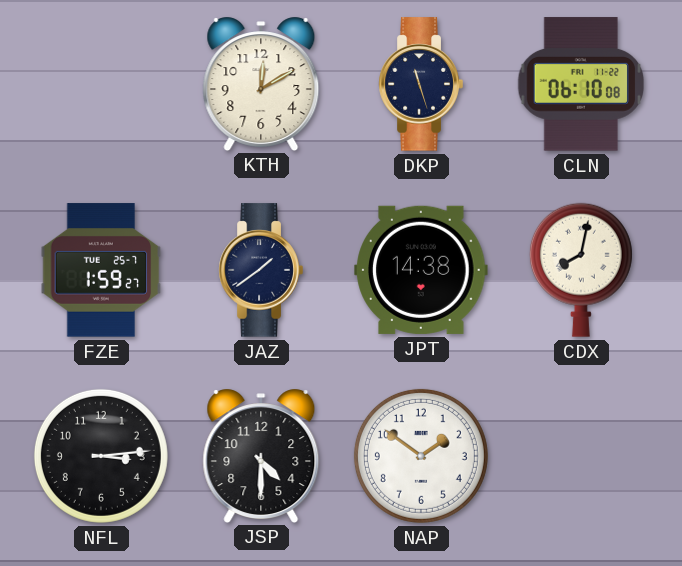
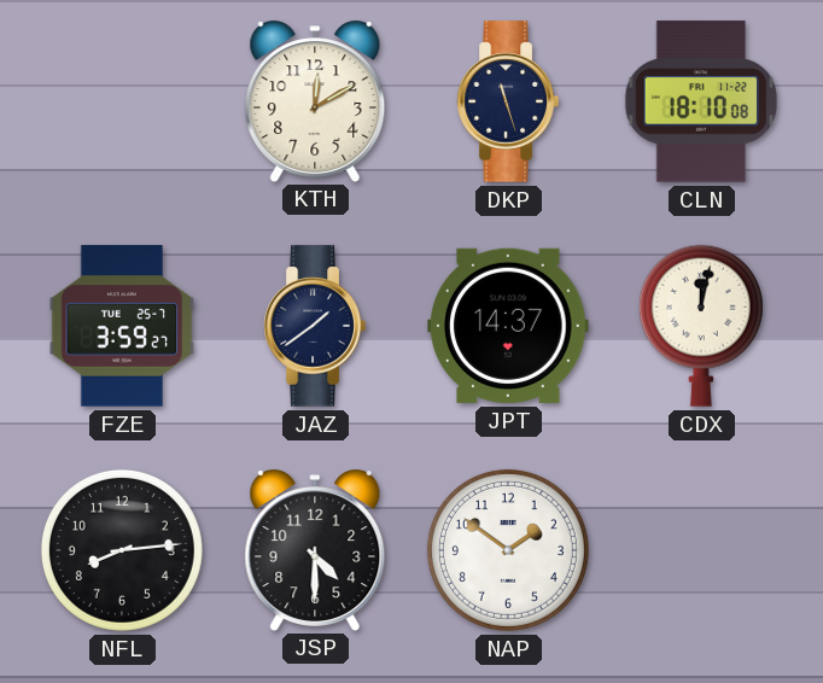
CLN: 06:10 -> 18:10
FZE: 1:59 -> 3:59
JPT: 14:38 -> 14:37
CDX: 8:02 -> 12:02
NFL: 3:14 -> 8:14
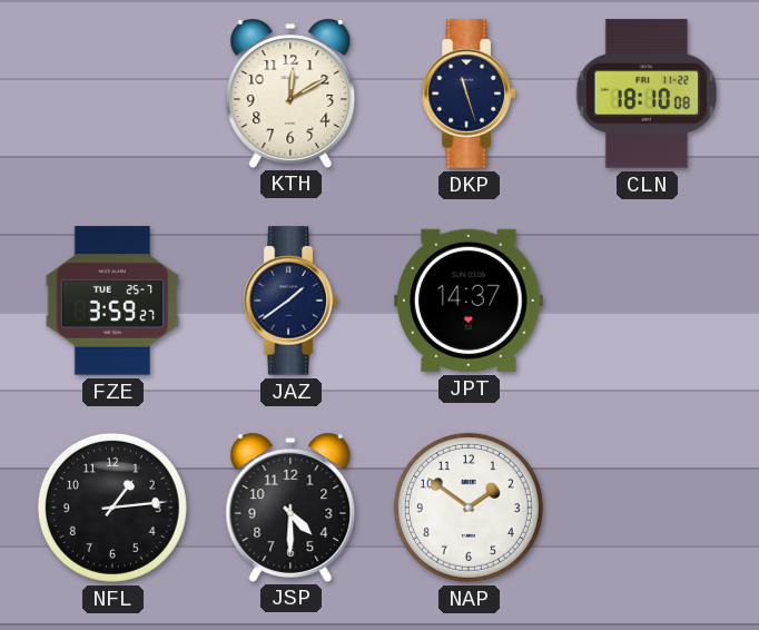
CDX: 12:02 -> none
NFL: 8:14 -> 1:14
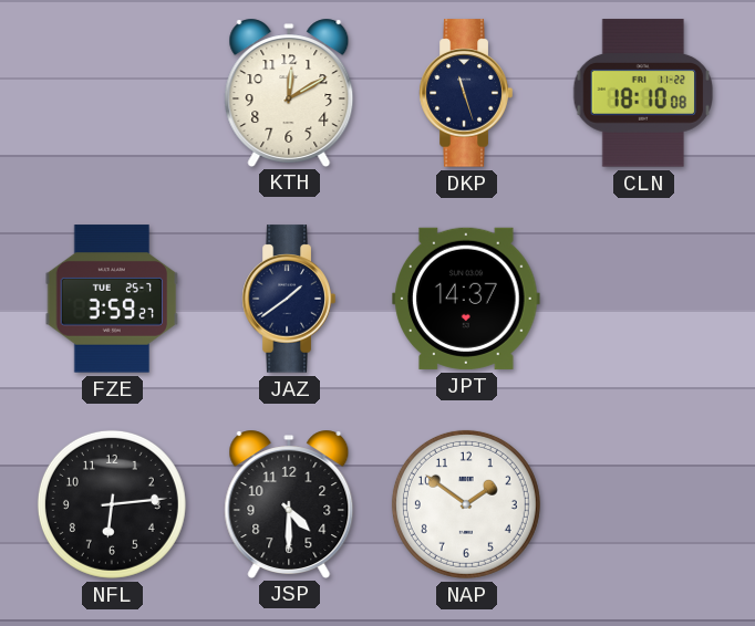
NFL: 1:14 -> 6:14
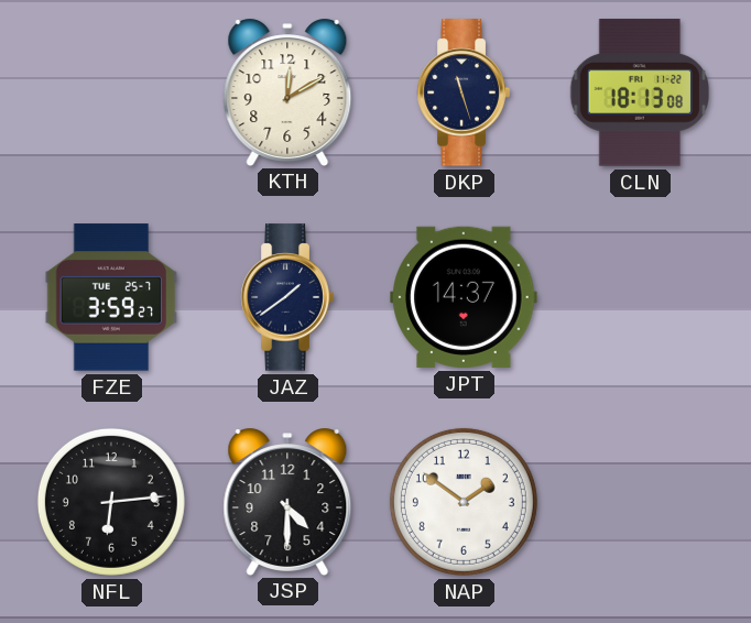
CLN: 18:10 -> 18:13
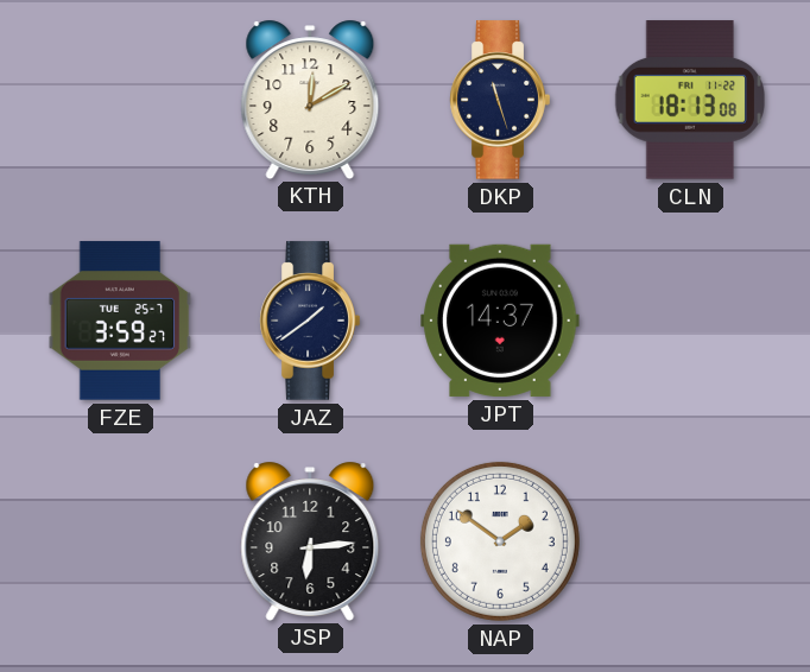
NFL: 6:14 -> none
JSP: 4:30 -> 6:14
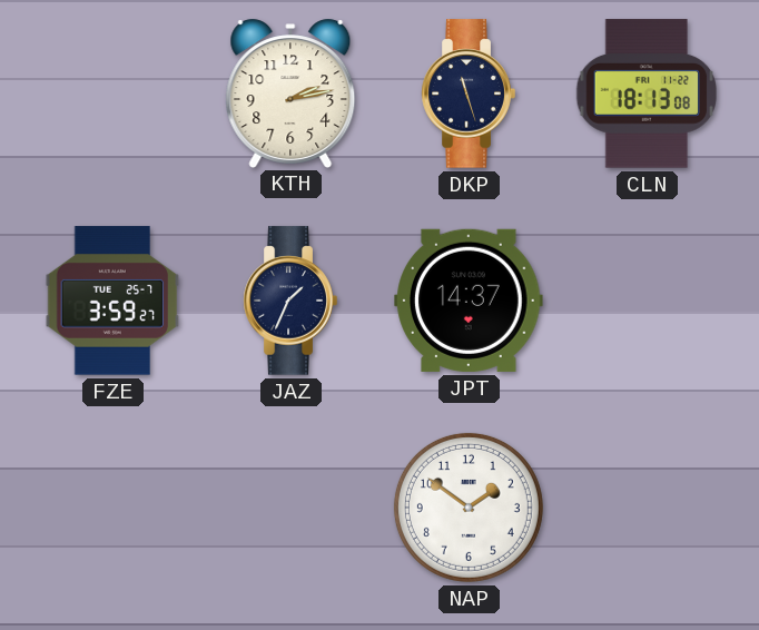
KTH: 12:10 -> 2:13
JAZ: 1:39 -> 1:34
JSP: 6:14 -> none
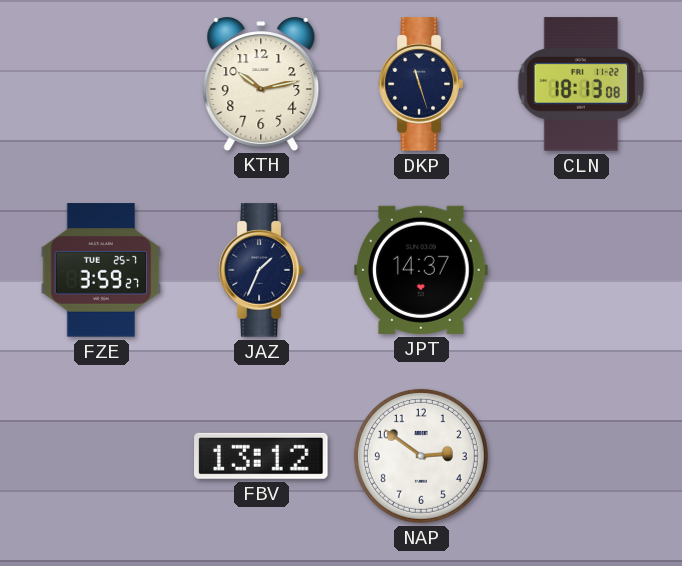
KTH: 2:13 -> 10:13
FBV: none -> 13:12
NAP: 1:51 -> 2:51
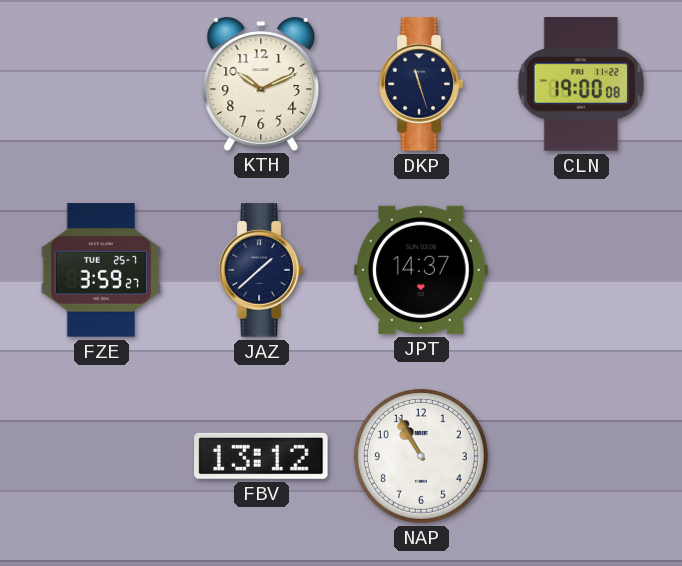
KTH: 10:13 -> 10:11
CLN: 18:13 -> 19:00
JAZ: 1:34 -> 1:38
NAP: 2:51 -> 10:55
